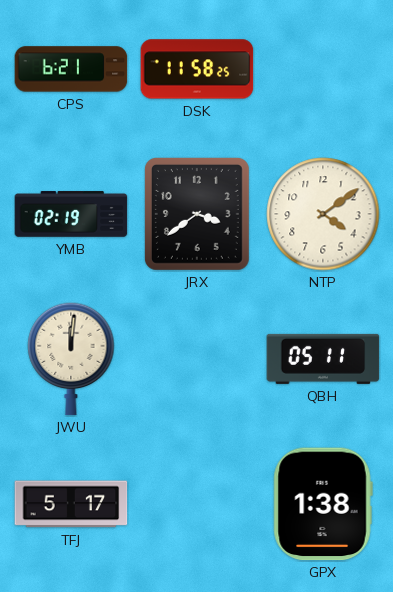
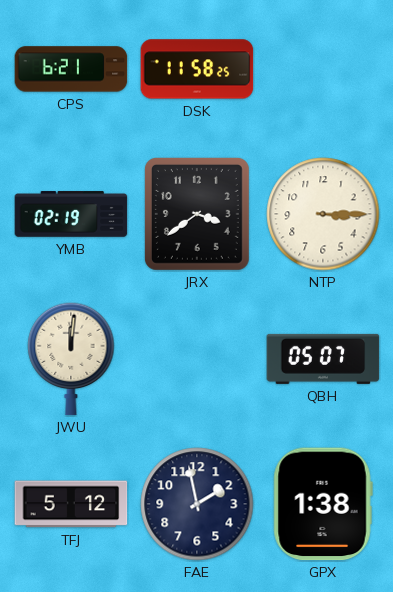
NTP: 4:09 -> 3:15
QBH: 05:11 -> 05:07
TFJ: 5:17 -> 5:12
FAE: none -> 1:58
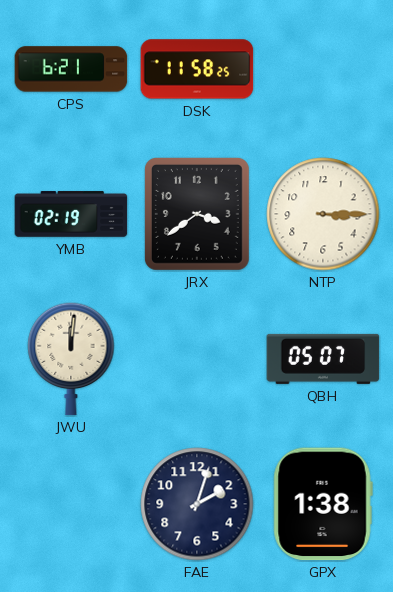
TFJ: 5:12 -> none
FAE: 1:58 -> 2:03
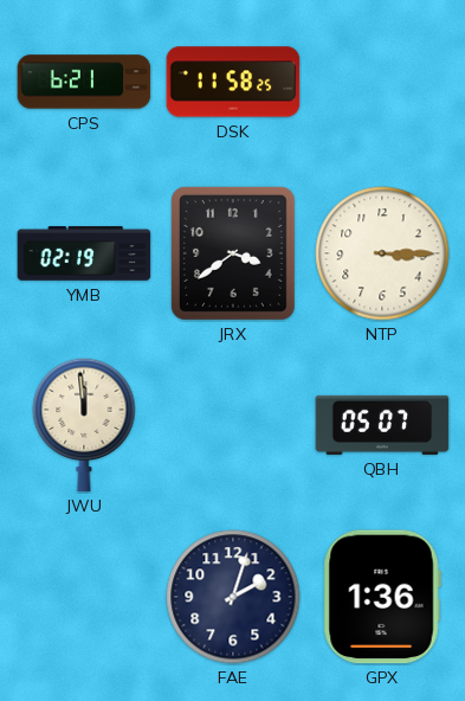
JWU: 12:01 -> 11:59
GPX: 1:38 -> 1:36
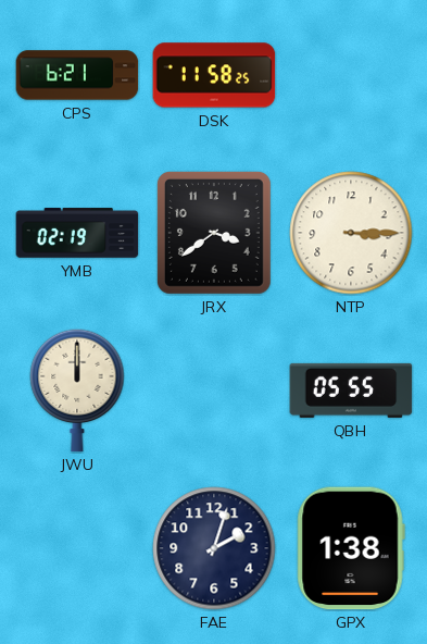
JWU: 11:59 -> 12:00
QBH: 05:07 -> 05:55
GPX: 1:36 -> 1:38
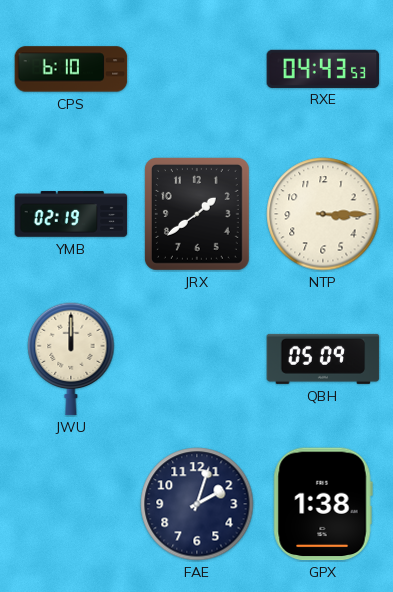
CPS: 6:21 -> 6:10
DSK: 11:58 -> none
RXE: none -> 04:43
JRX: 3:39 -> 1:39
QBH: 05:55 -> 05:09
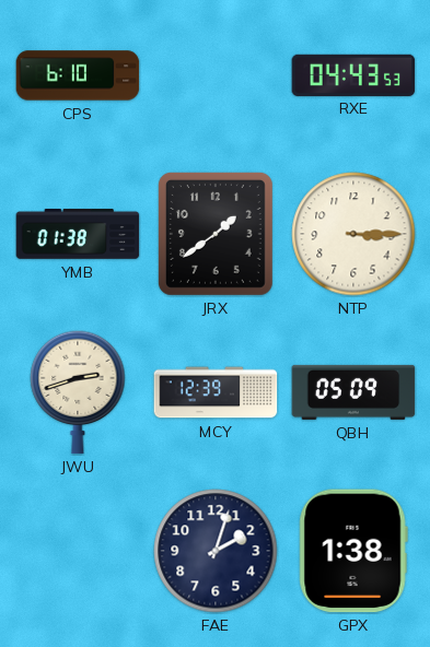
YMB: 02:19 -> 01:38
JWU: 12:00 -> 2:42
MCY: none -> 12:39
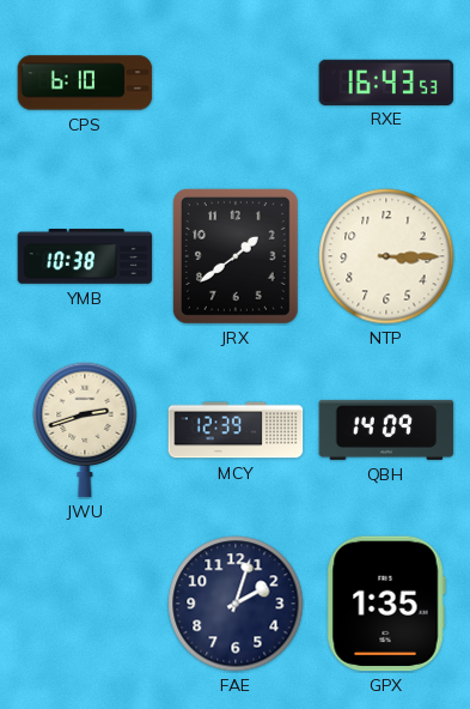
RXE: 04:43 -> 16:43
YMB: 01:38 -> 10:38
QBH: 05:09 -> 14:09
GPX: 1:38 -> 1:35
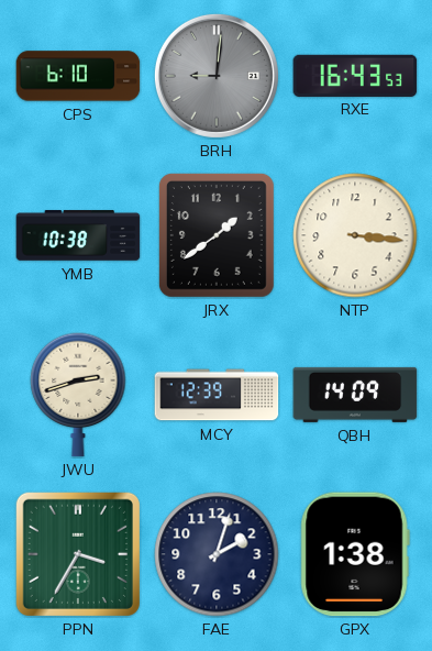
BRH: none -> 9:01
NTP: 3:15 -> 3:16
PPN: none -> 3:35
GPX: 1:35 -> 1:38
